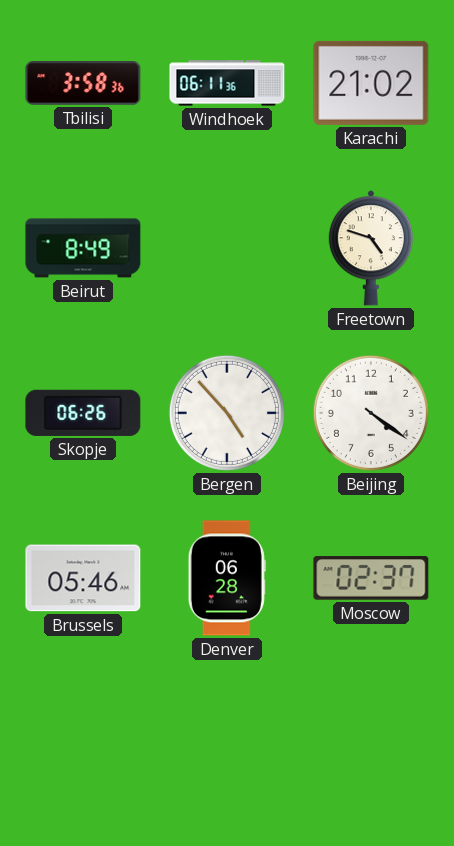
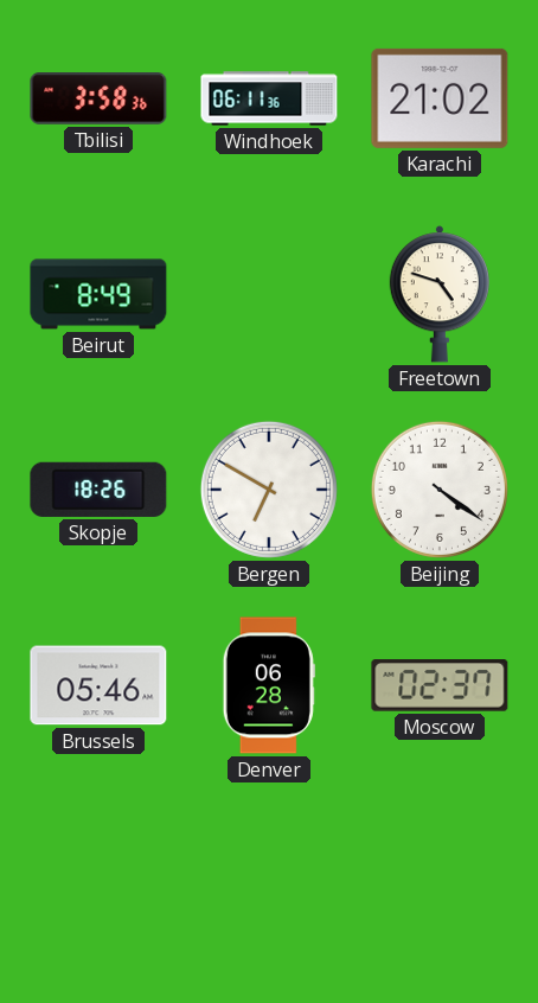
Skopje: 06:26 -> 18:26
Bergen: 4:53 -> 6:50
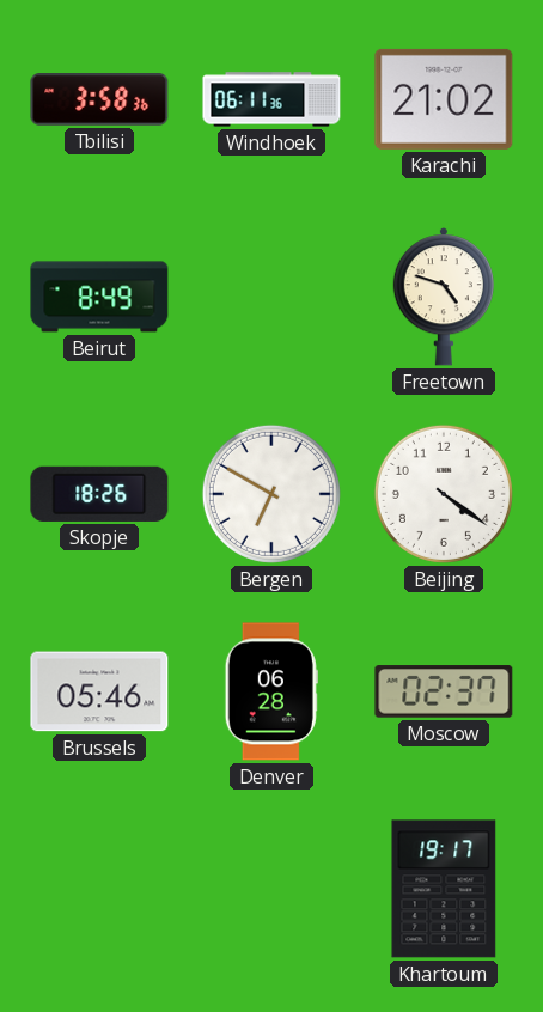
Khartoum: none -> 19:17
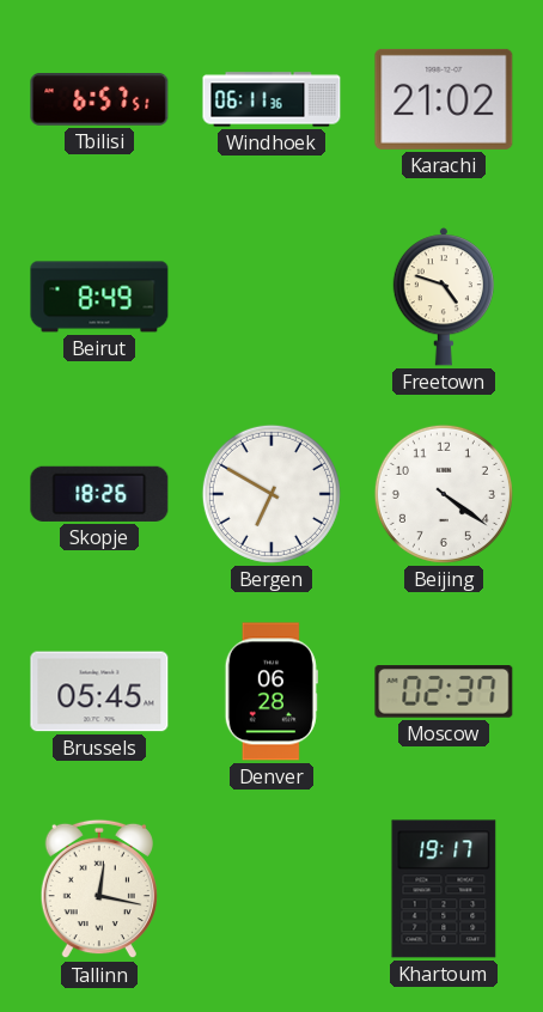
Tbilisi: 3:58 -> 6:57
Brussels: 05:46 -> 05:45
Tallinn: none -> 12:17
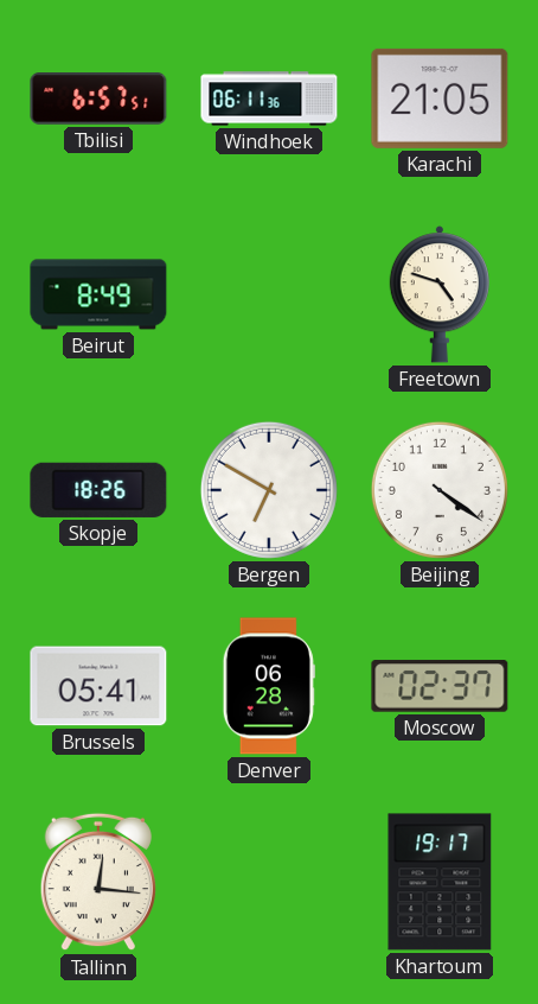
Karachi: 21:02 -> 21:05
Brussels: 05:45 -> 05:41
Tallinn: 12:17 -> 12:16
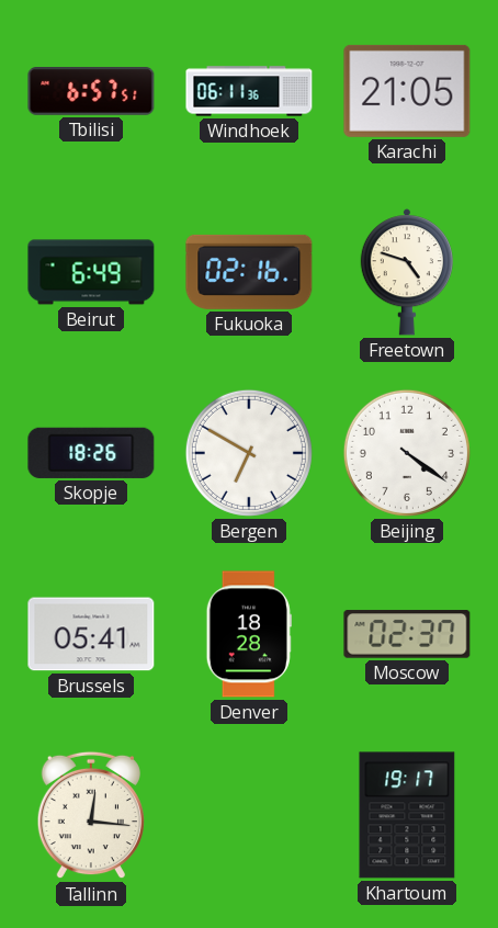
Beirut: 8:49 -> 6:49
Fukuoka: none -> 02:16
Denver: 06:28 -> 18:28
